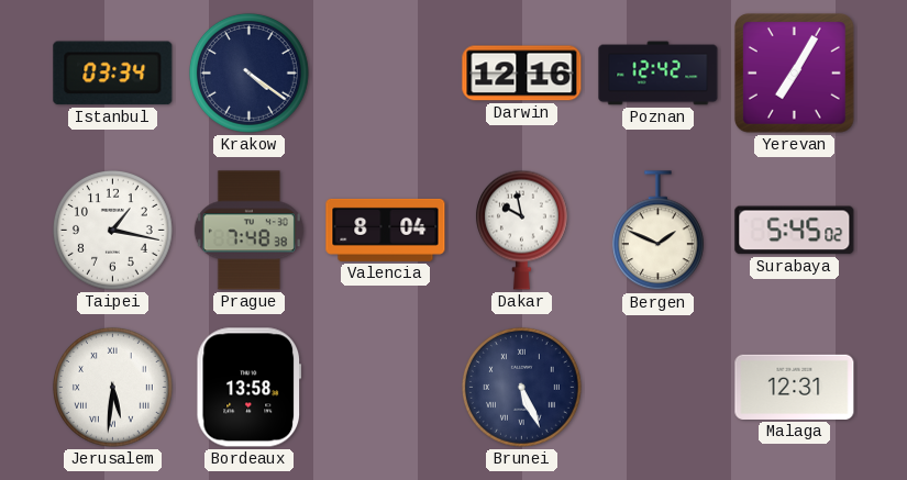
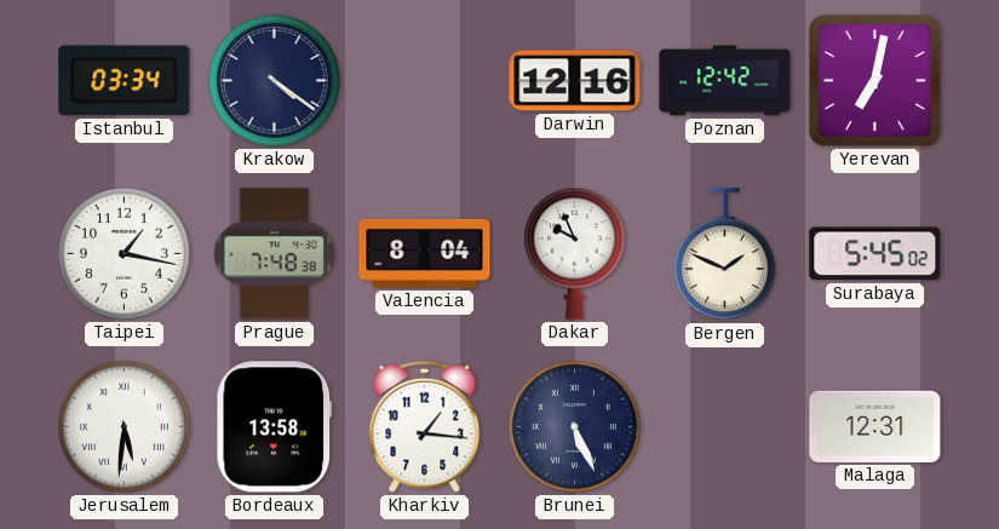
Yerevan: 7:05 -> 7:02
Dakar: 9:58 -> 9:56
Kharkiv: none -> 1:16
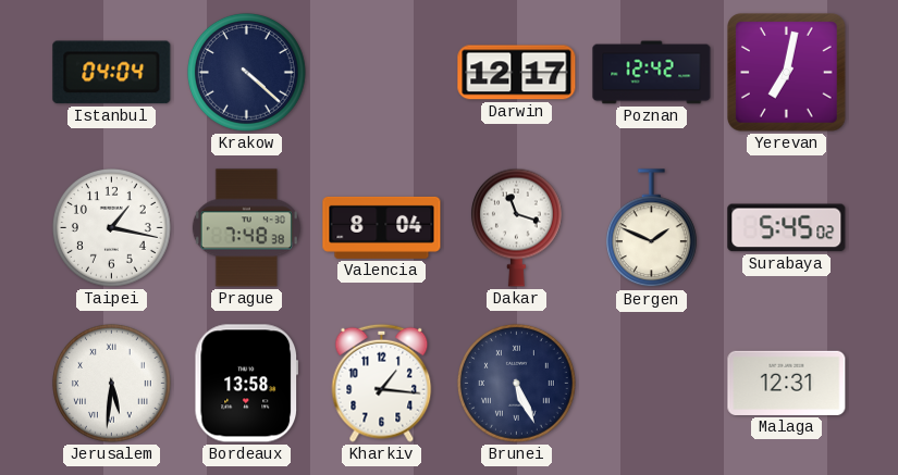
Istanbul: 03:34 -> 04:04
Krakow: 4:21 -> 4:22
Darwin: 12:16 -> 12:17
Dakar: 9:56 -> 11:18
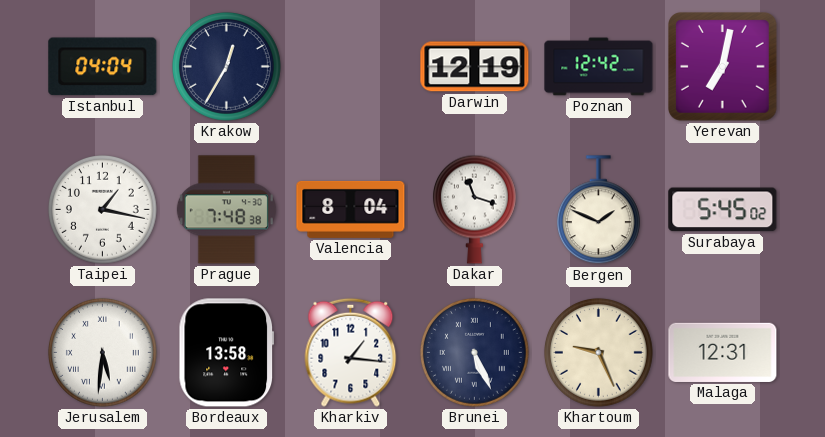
Krakow: 4:22 -> 12:35
Darwin: 12:17 -> 12:19
Khartoum: none -> 9:26
